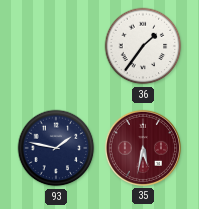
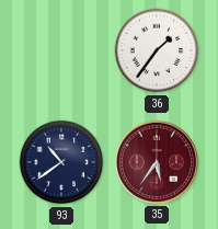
93: 1:47 -> 10:39
35: 5:32 -> 5:36
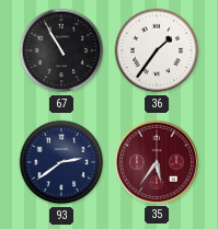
67: none -> 10:55
93: 10:39 -> 2:39
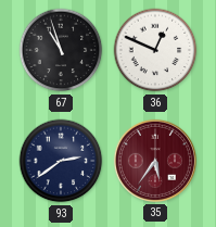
67: 10:55 -> 10:57
36: 1:36 -> 12:49
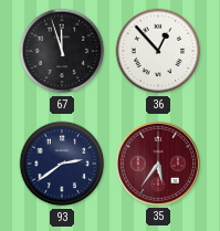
67: 10:57 -> 11:57
36: 12:49 -> 12:53
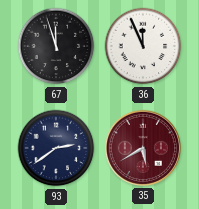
36: 12:53 -> 11:56
35: 5:36 -> 5:40
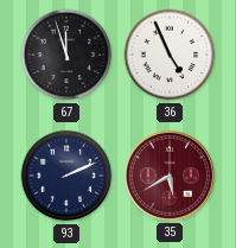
36: 11:56 -> 4:56
93: 2:39 -> 2:11
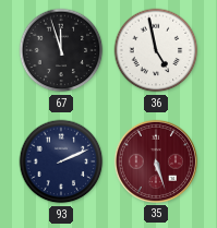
36: 4:56 -> 4:58
35: 5:40 -> 5:27
